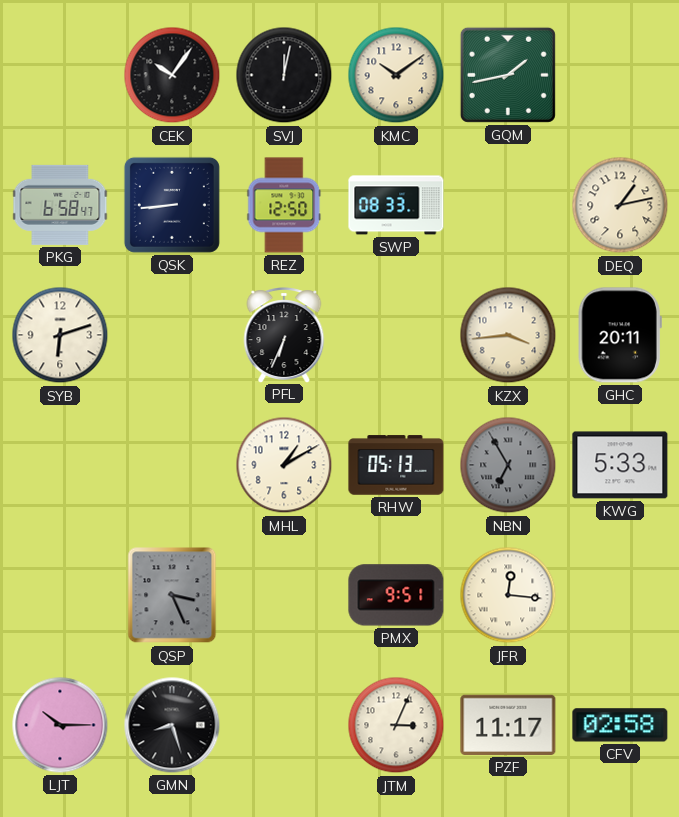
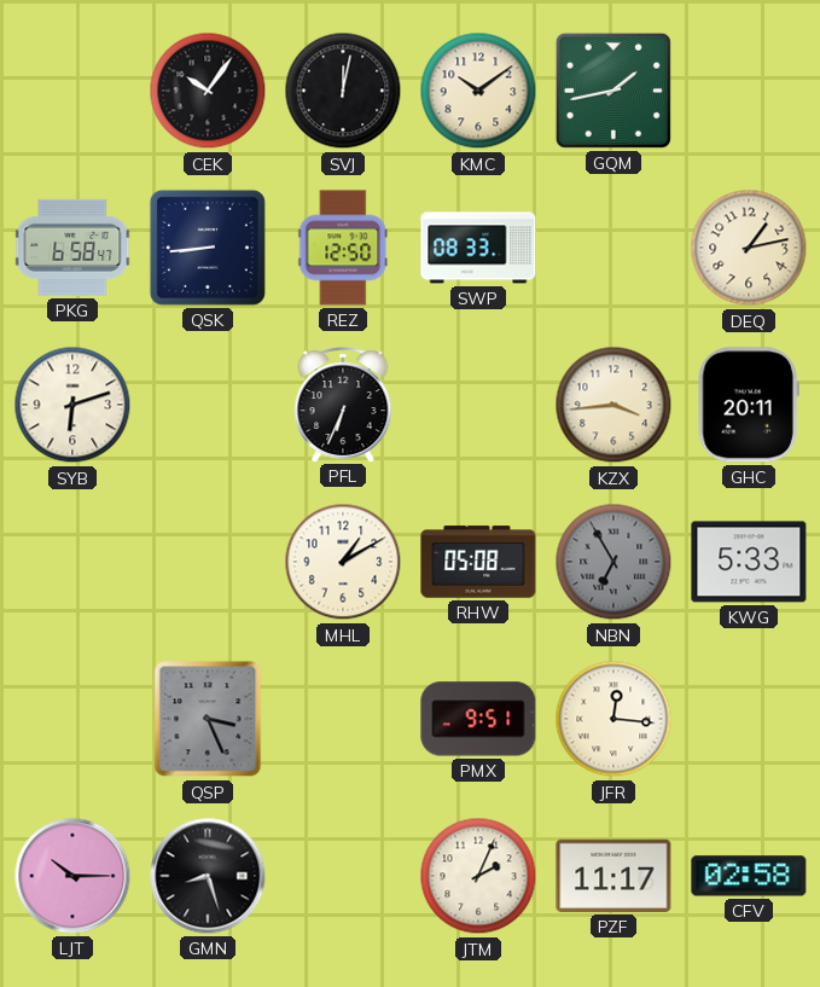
RHW: 05:13 -> 05:08
JTM: 3:04 -> 2:04
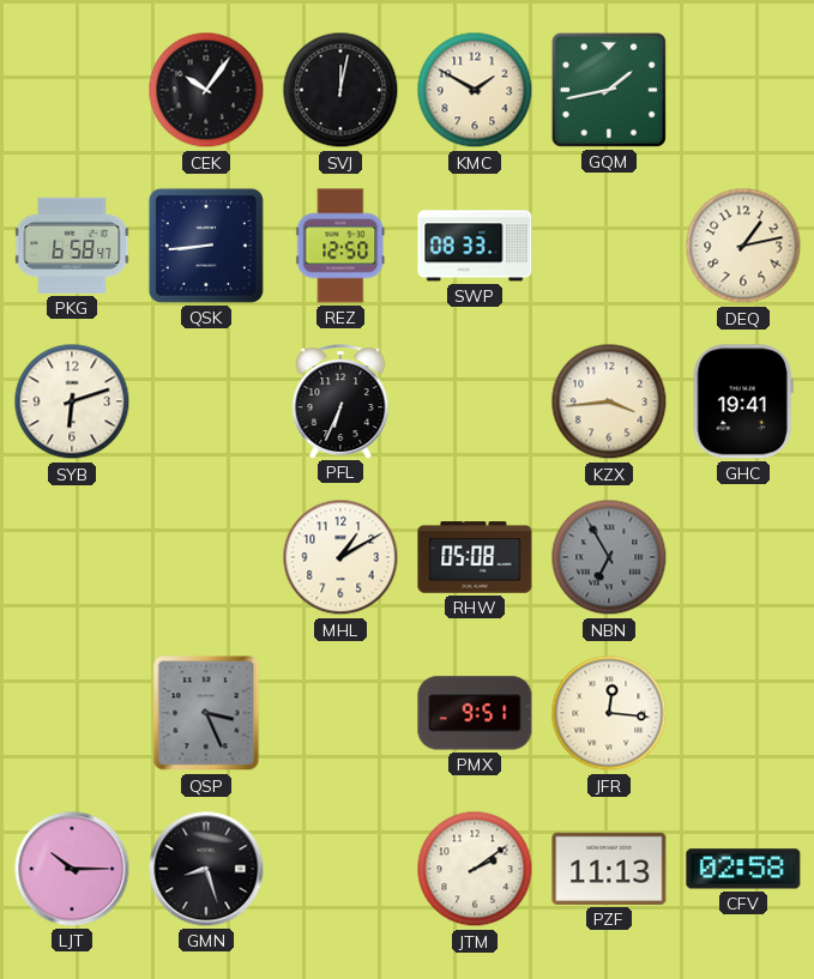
KMC: 10:09 -> 1:50
GHC: 20:11 -> 19:41
KWG: 5:33 -> none
JTM: 2:04 -> 2:09
PZF: 11:17 -> 11:13
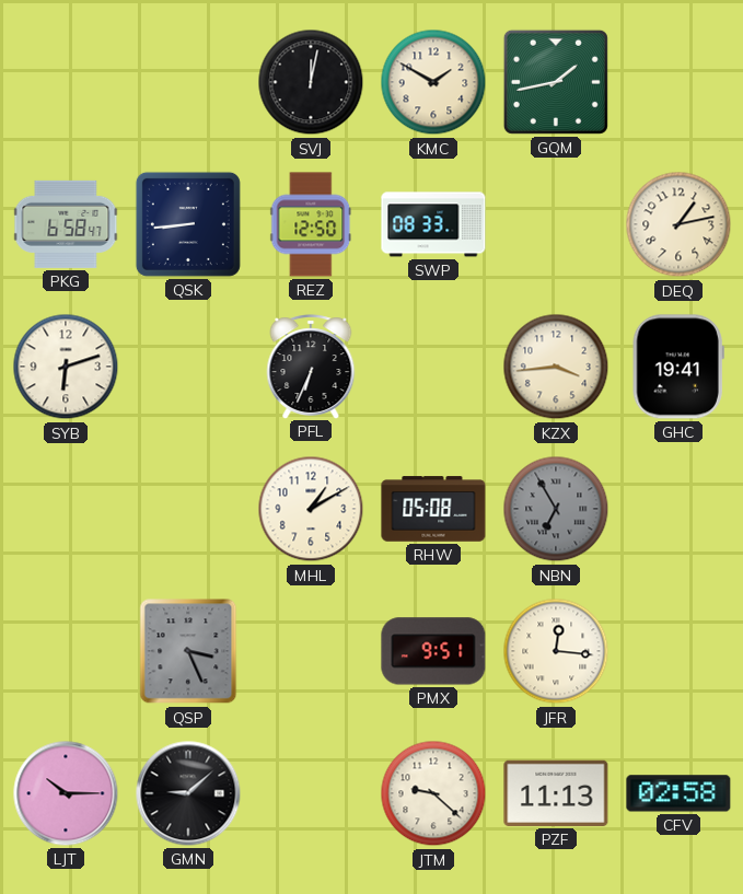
CEK: 10:06 -> none
GMN: 8:27 -> 9:08
JTM: 2:09 -> 9:22
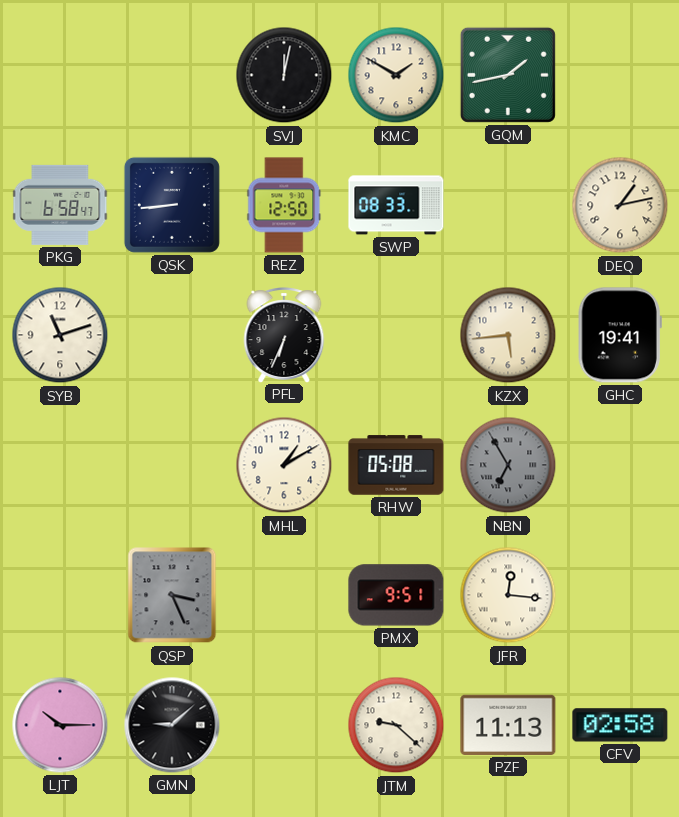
SYB: 6:12 -> 11:12
KZX: 3:44 -> 5:44
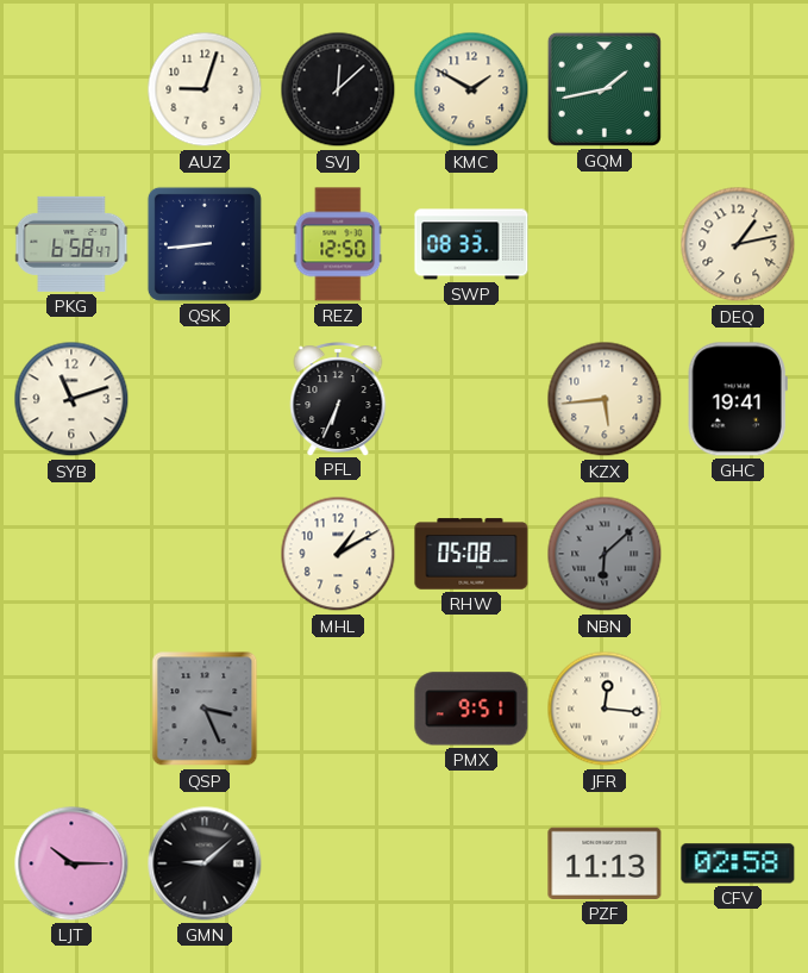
AUZ: none -> 9:03
SVJ: 12:02 -> 12:08
NBN: 6:55 -> 6:08
JTM: 9:22 -> none
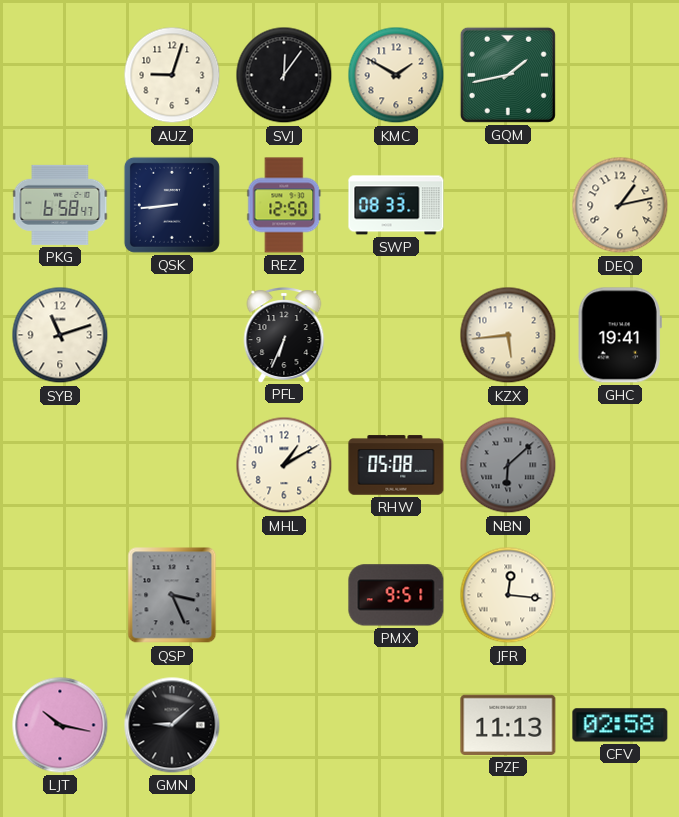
SVJ: 12:08 -> 12:06
LJT: 10:15 -> 10:17
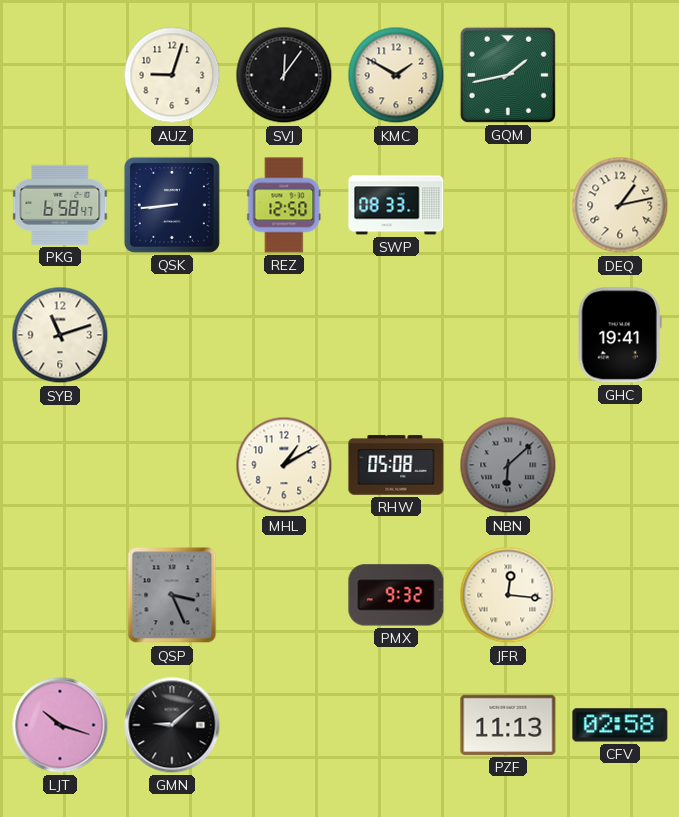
PFL: 6:34 -> none
KZX: 5:44 -> none
PMX: 9:51 -> 9:32
LJT: 10:17 -> 10:18
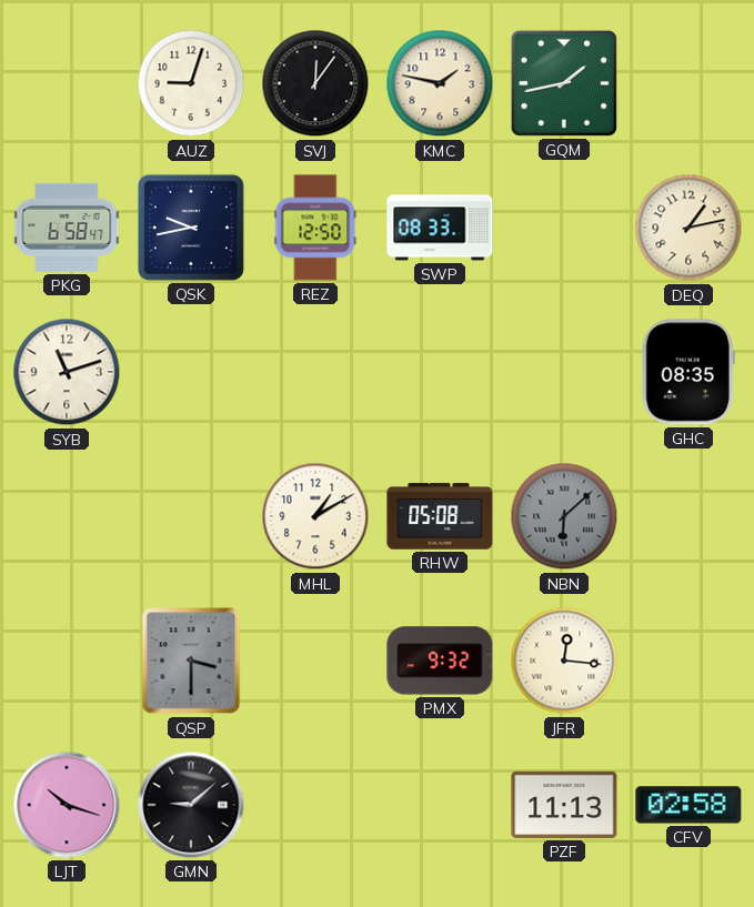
KMC: 1:50 -> 1:47
QSK: 8:44 -> 9:43
GHC: 19:41 -> 08:35
QSP: 3:26 -> 3:30
